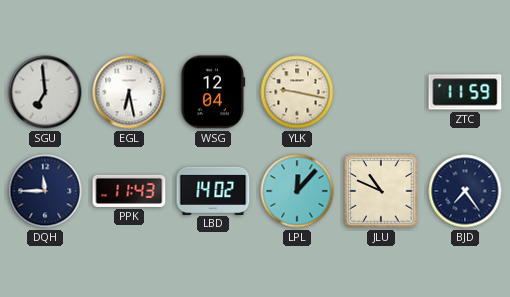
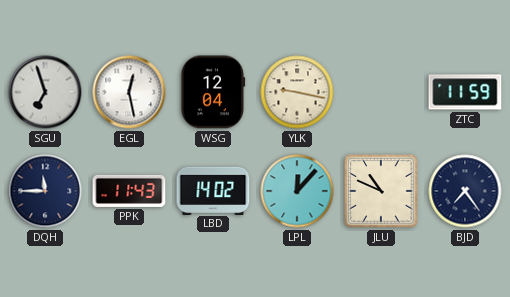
SGU: 6:59 -> 6:57
EGL: 6:28 -> 12:28
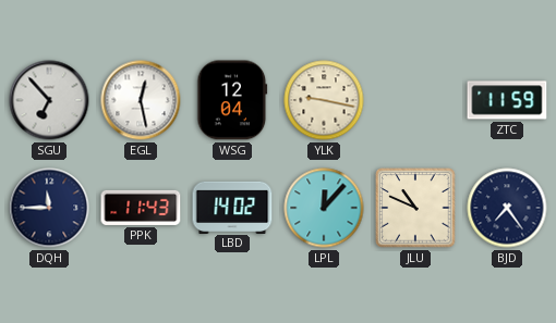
SGU: 6:57 -> 6:53
